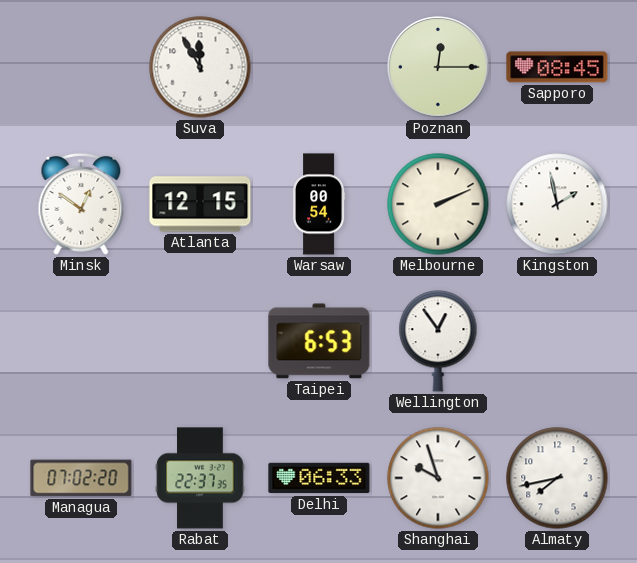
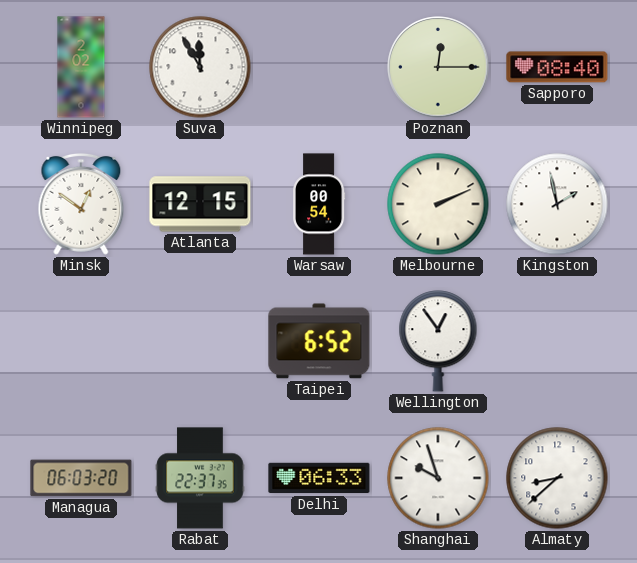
Winnipeg: none -> 2:02
Sapporo: 08:45 -> 08:40
Taipei: 6:53 -> 6:52
Managua: 07:02 -> 06:03
Almaty: 7:43 -> 8:38
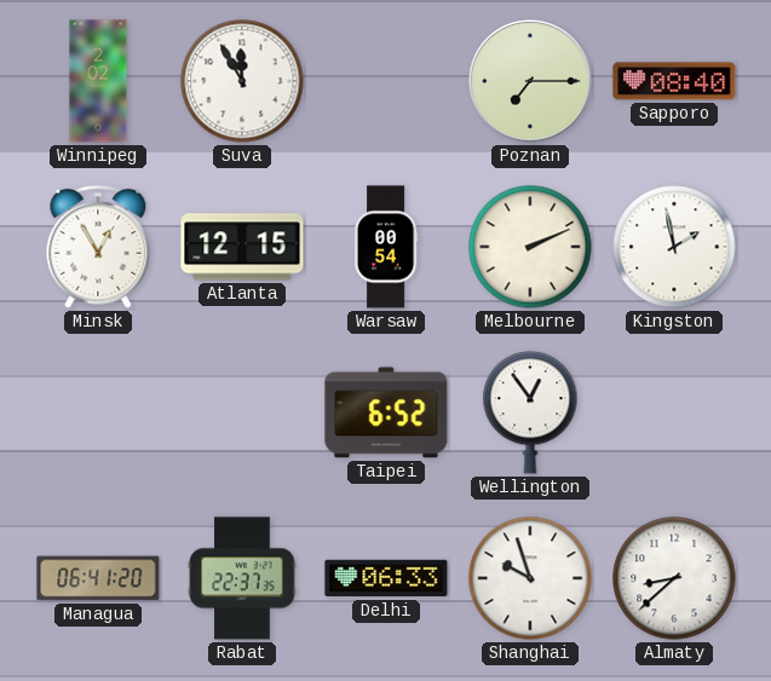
Poznan: 12:15 -> 7:15
Minsk: 12:51 -> 12:55
Managua: 06:03 -> 06:41
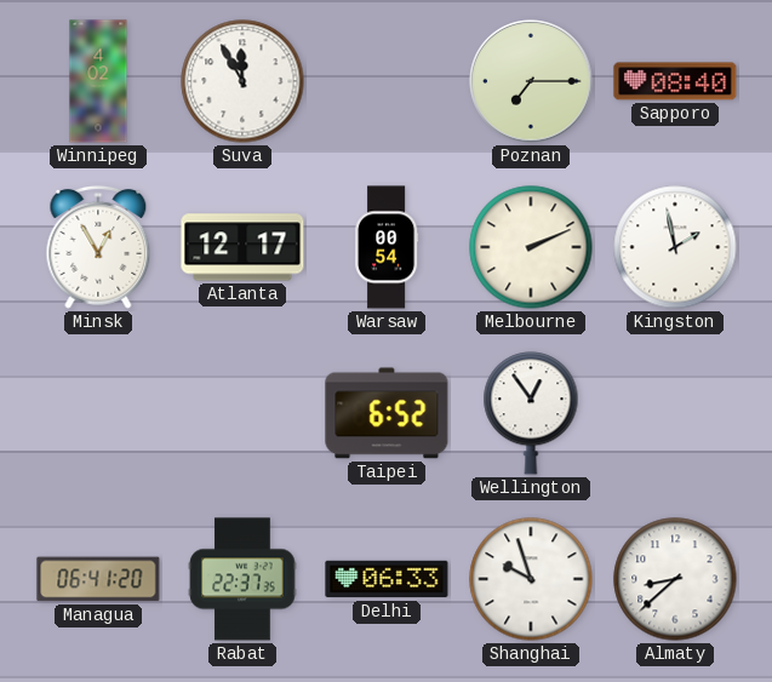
Winnipeg: 2:02 -> 4:02
Atlanta: 12:15 -> 12:17
